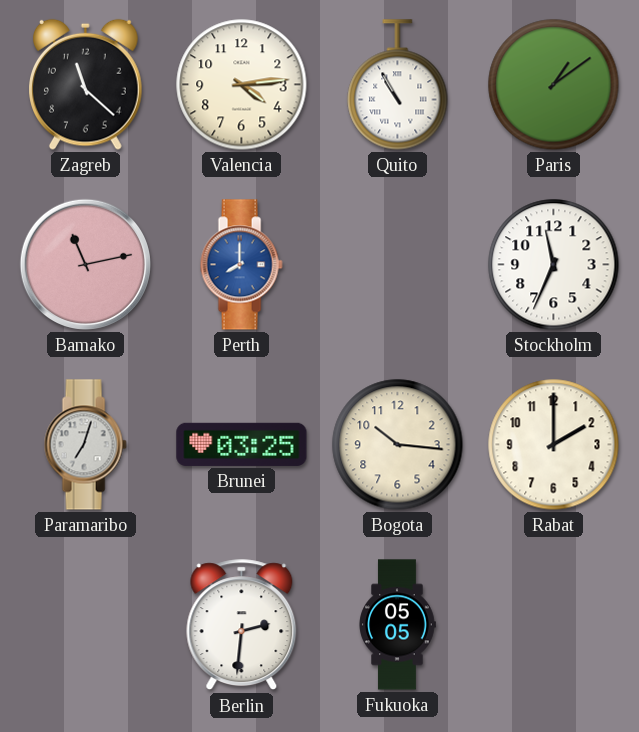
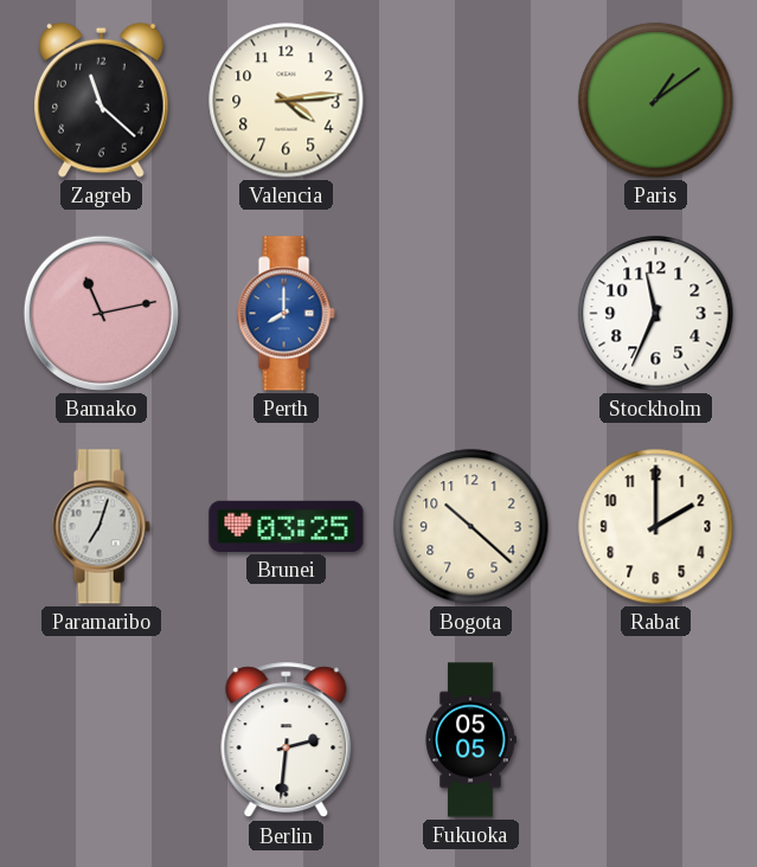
Quito: 10:55 -> none
Bogota: 10:16 -> 10:22
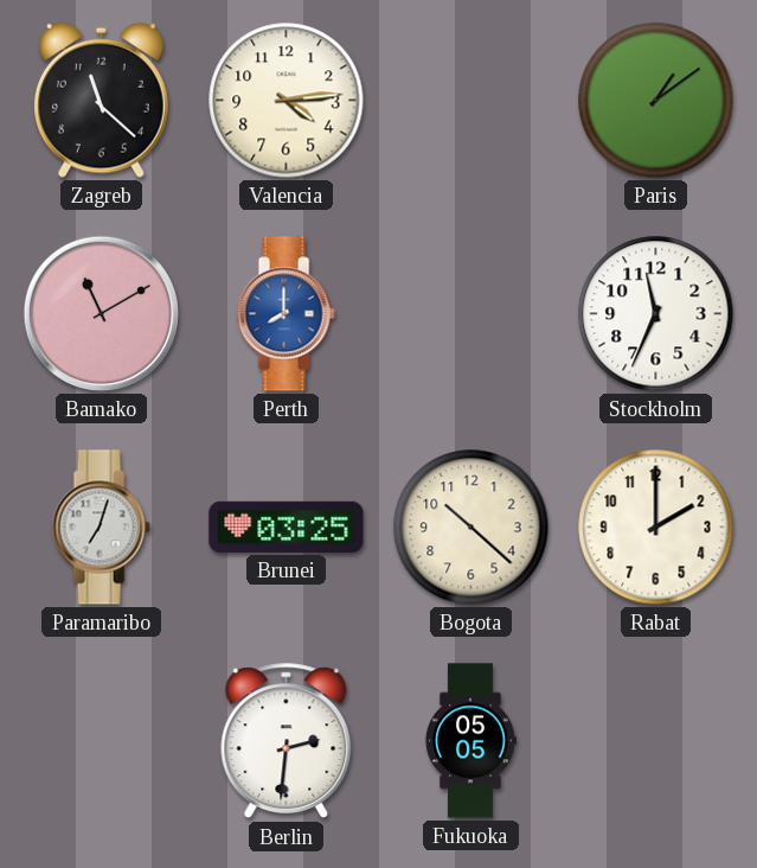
Bamako: 11:13 -> 11:10
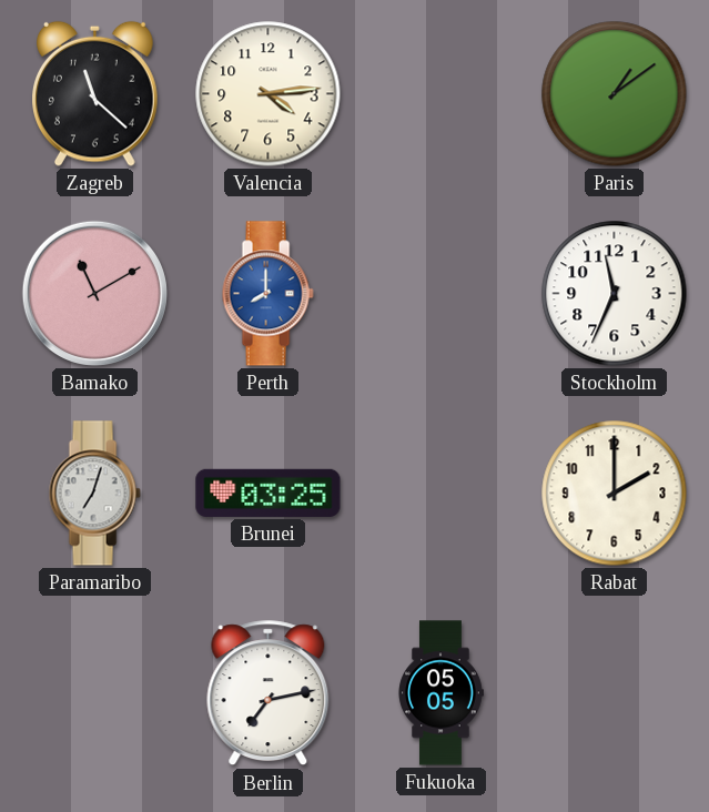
Bogota: 10:22 -> none
Berlin: 2:31 -> 7:13
